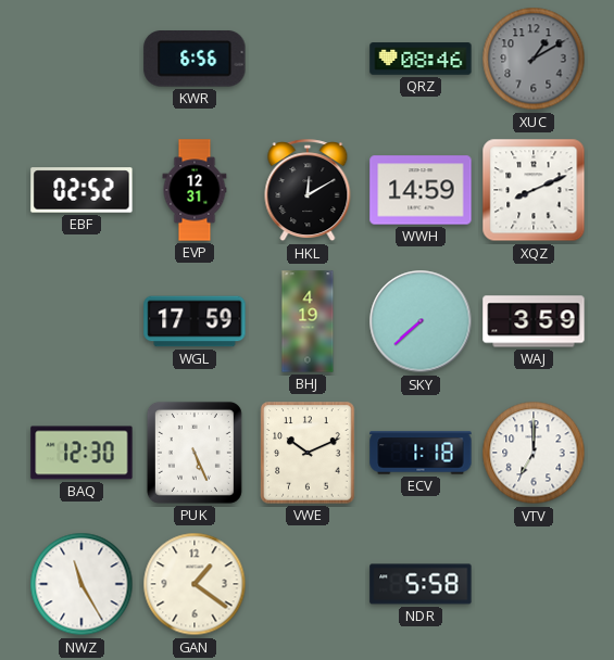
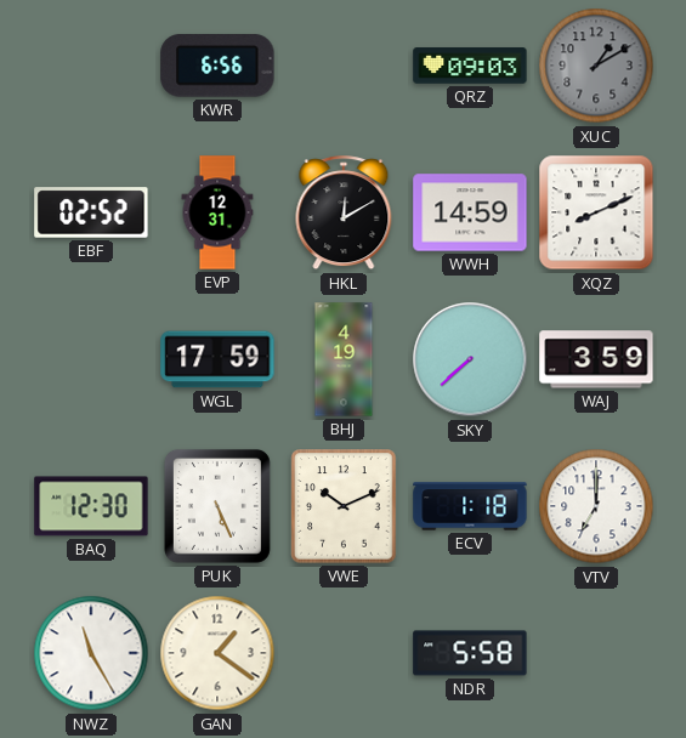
QRZ: 08:46 -> 09:03
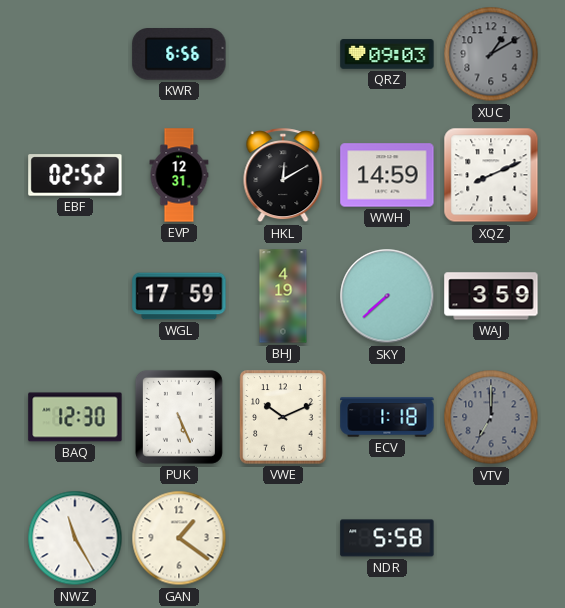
VTV dial: white -> grey
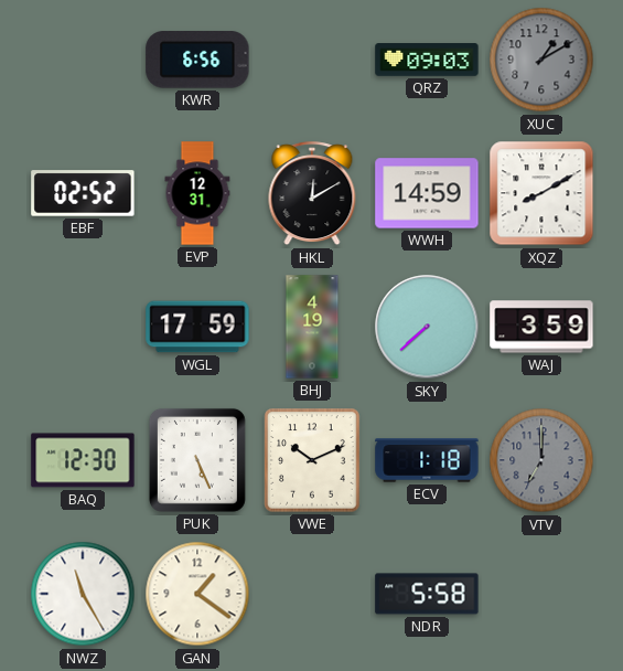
XQZ: 8:11 -> 8:10
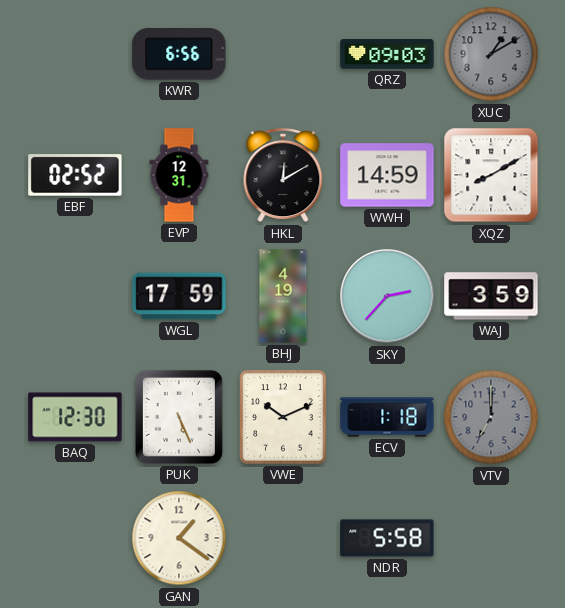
SKY: 7:38 -> 2:37
NWZ: 11:25 -> none
